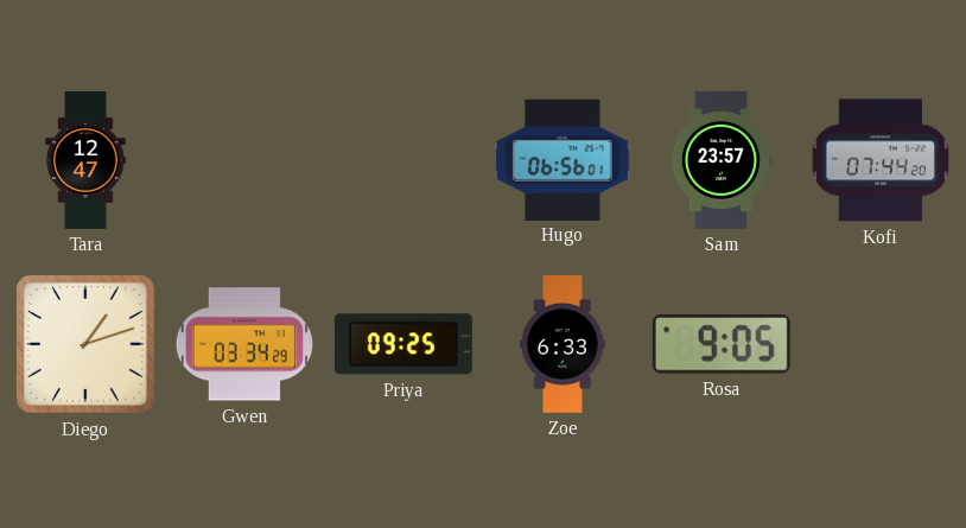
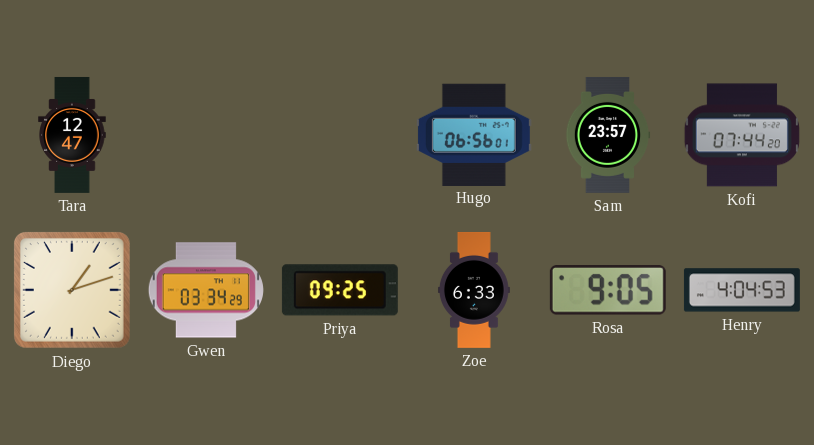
Henry: none -> 4:04
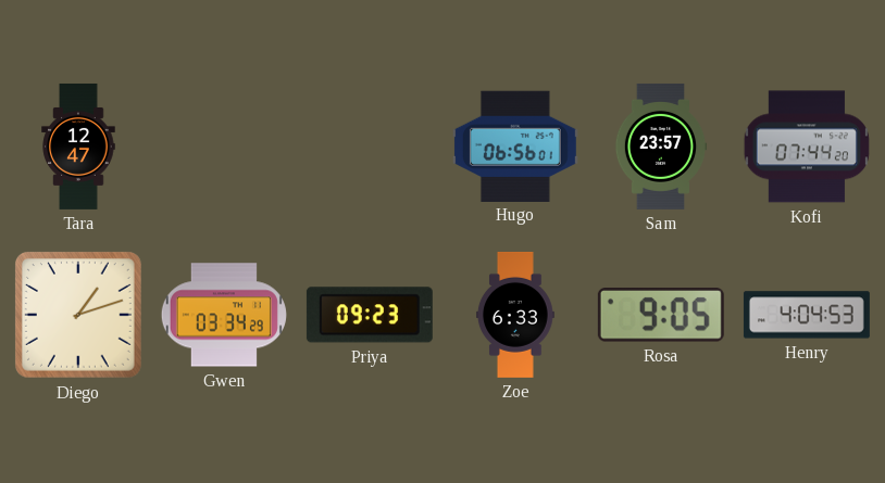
Priya: 09:25 -> 09:23
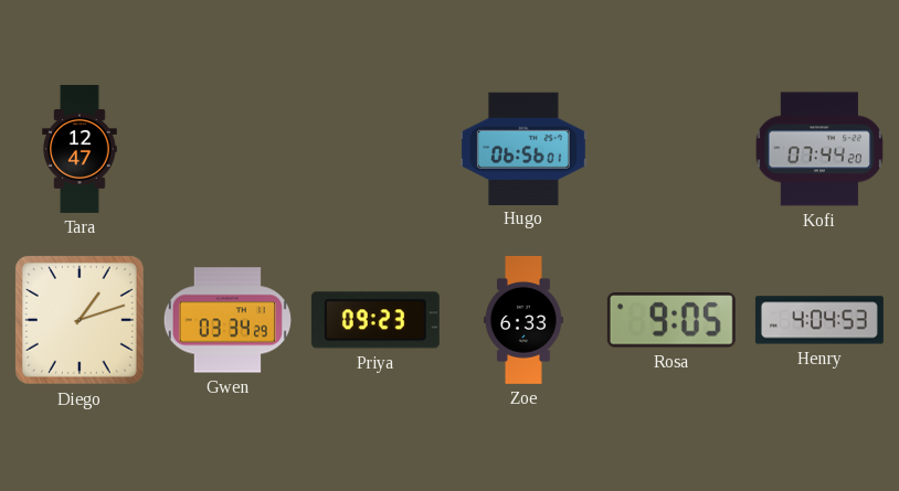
Sam: 23:57 -> none
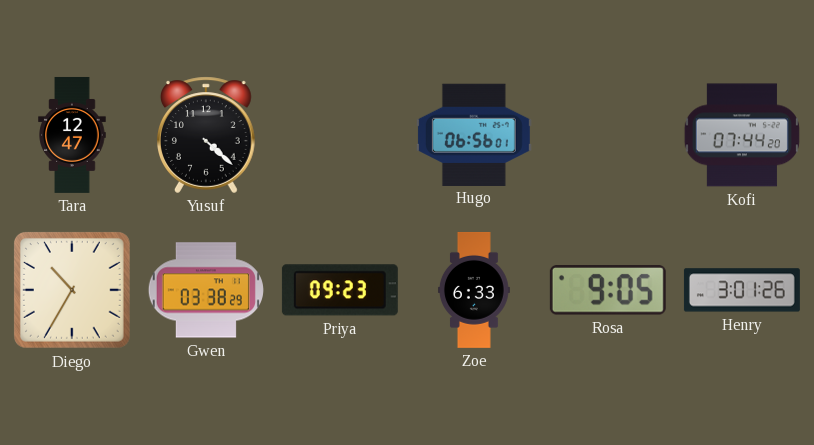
Yusuf: none -> 4:22
Diego: 1:12 -> 10:35
Gwen: 03:34 -> 03:38
Henry: 4:04 -> 3:01
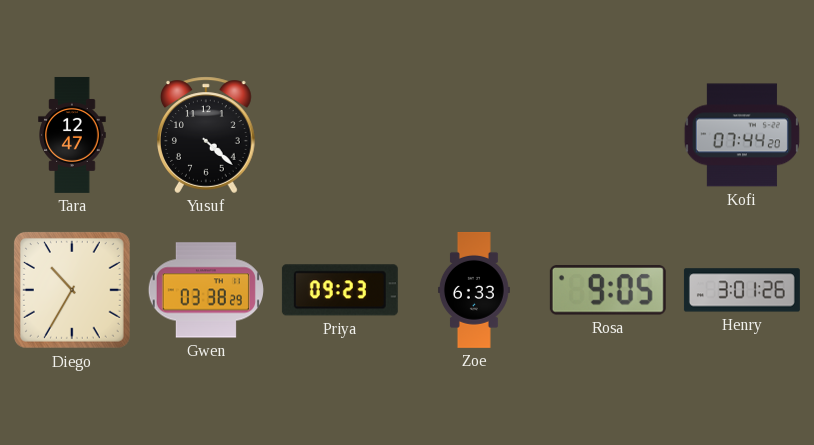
Hugo: 06:56 -> none
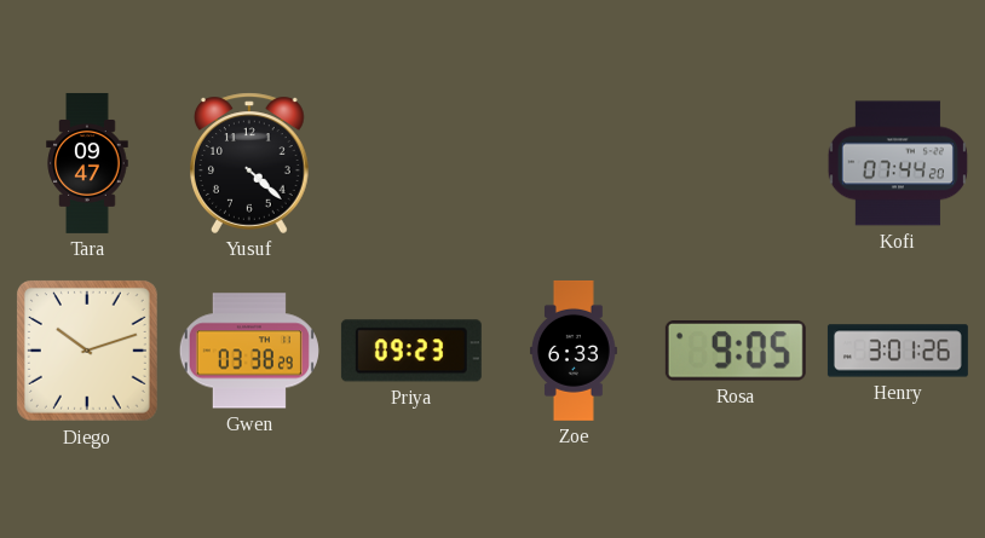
Tara: 12:47 -> 09:47
Diego: 10:35 -> 10:12
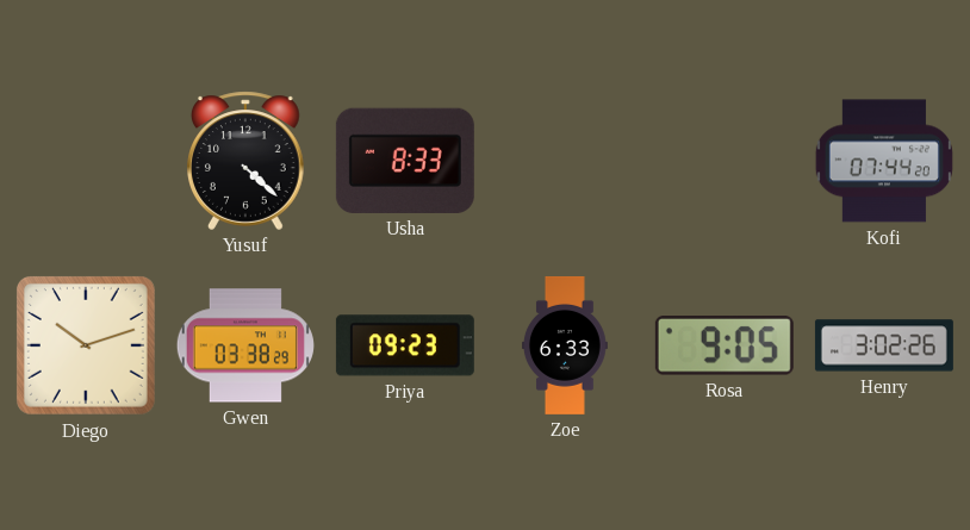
Tara: 09:47 -> none
Usha: none -> 8:33
Henry: 3:01 -> 3:02
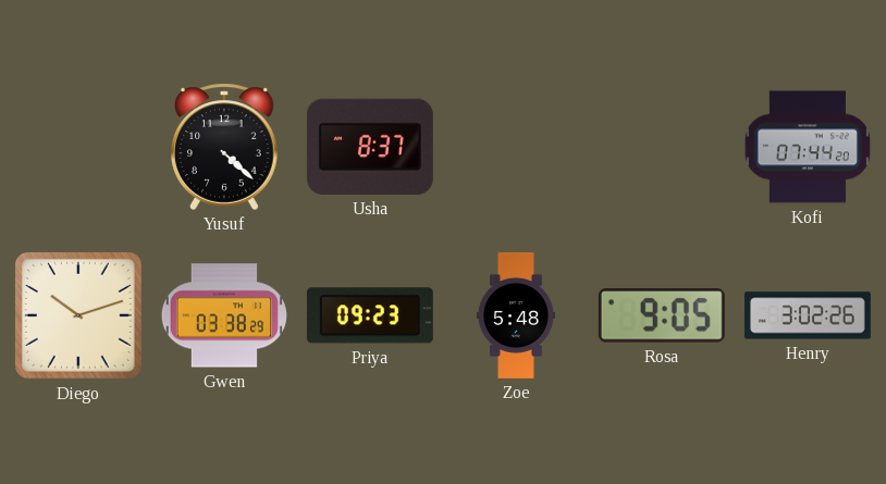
Usha: 8:33 -> 8:37
Zoe: 6:33 -> 5:48
